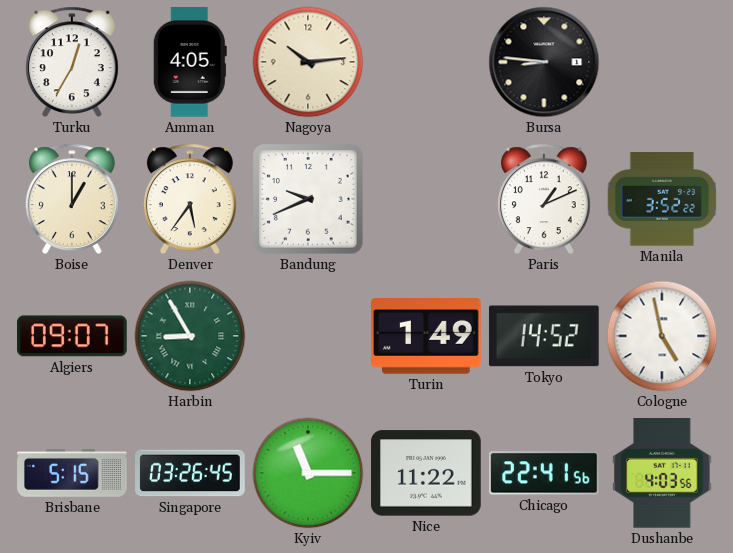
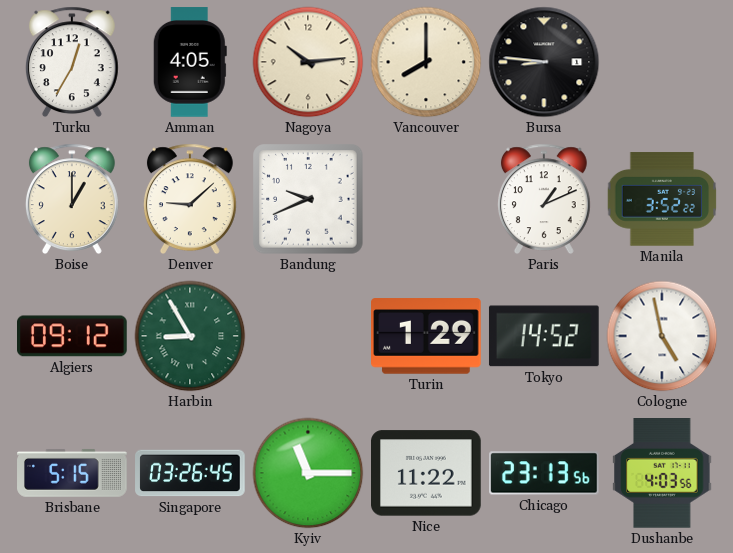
Vancouver: none -> 8:00
Denver: 5:36 -> 9:08
Algiers: 09:07 -> 09:12
Turin: 1:49 -> 1:29
Chicago: 22:41 -> 23:13
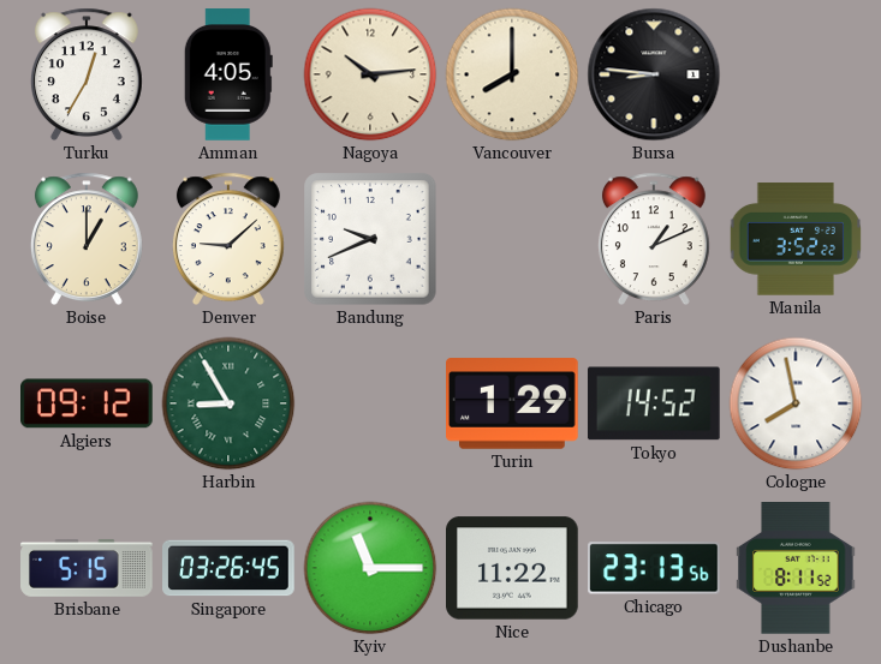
Cologne: 4:58 -> 7:58
Dushanbe: 4:03 -> 8:11
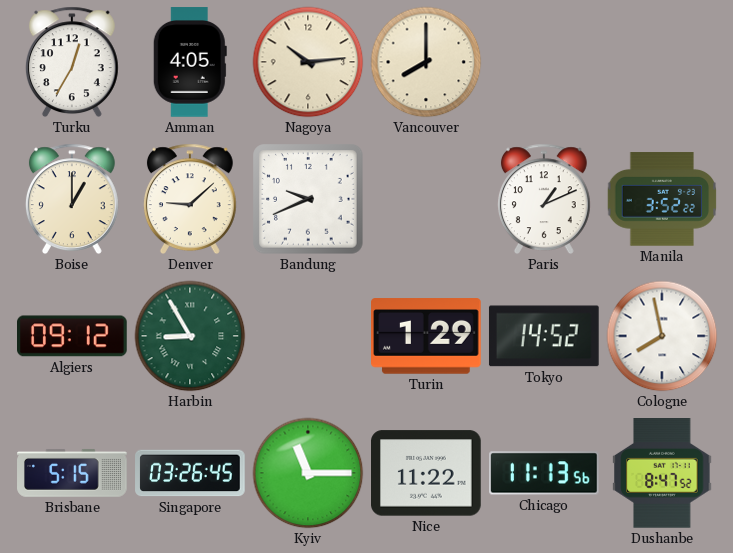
Bursa: 8:46 -> none
Chicago: 23:13 -> 11:13
Dushanbe: 8:11 -> 8:47
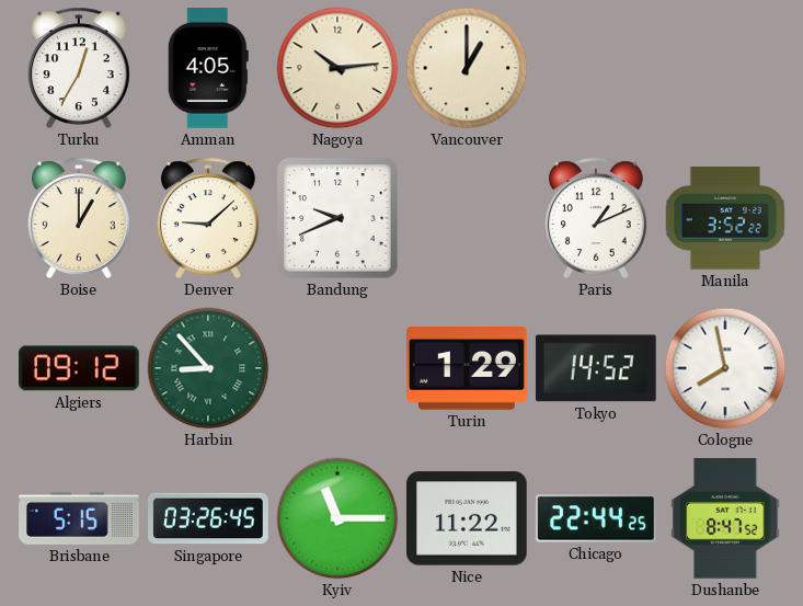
Vancouver: 8:00 -> 1:00
Harbin: 8:55 -> 8:53
Chicago: 11:13 -> 22:44
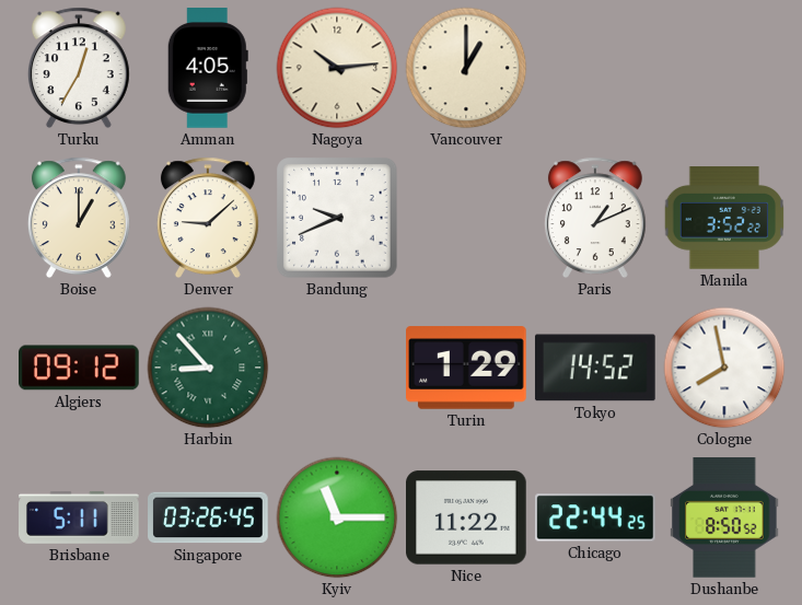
Brisbane: 5:15 -> 5:11
Dushanbe: 8:47 -> 8:50
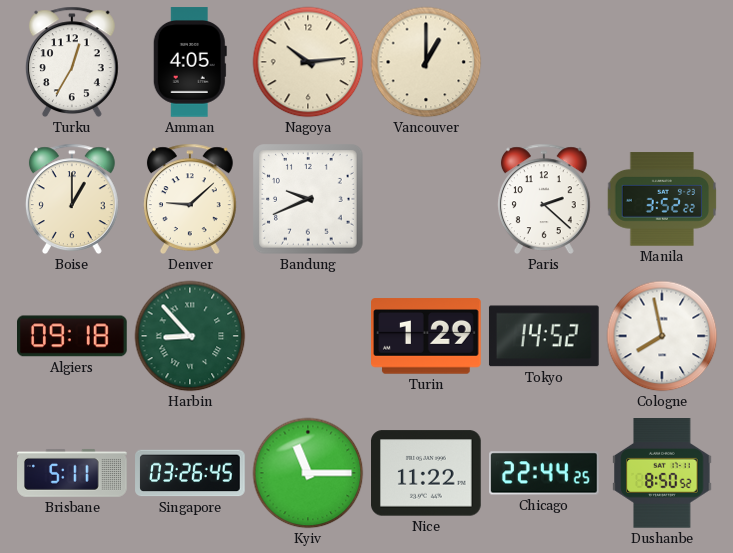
Paris: 1:11 -> 2:22
Algiers: 09:12 -> 09:18
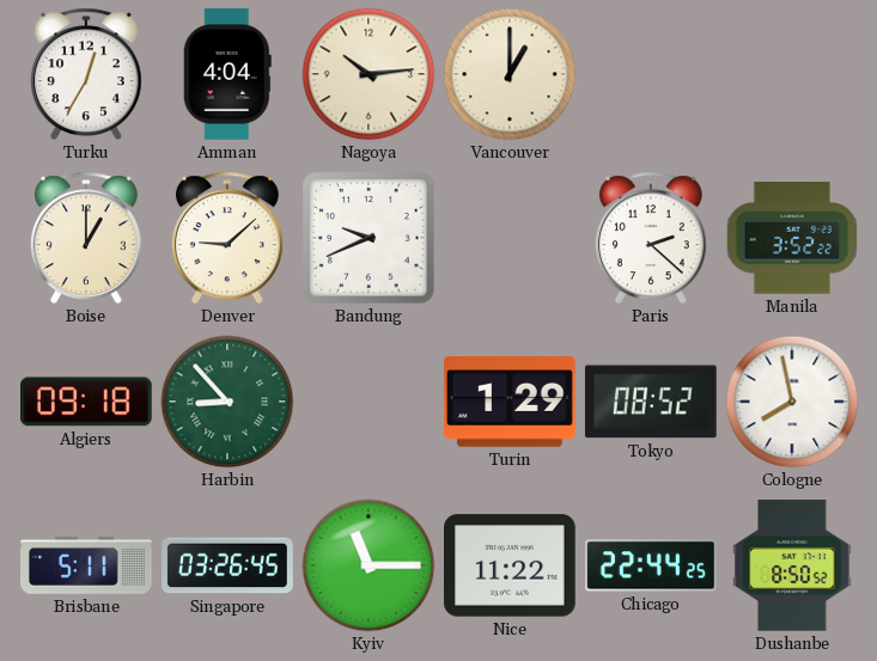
Amman: 4:05 -> 4:04
Tokyo: 14:52 -> 08:52
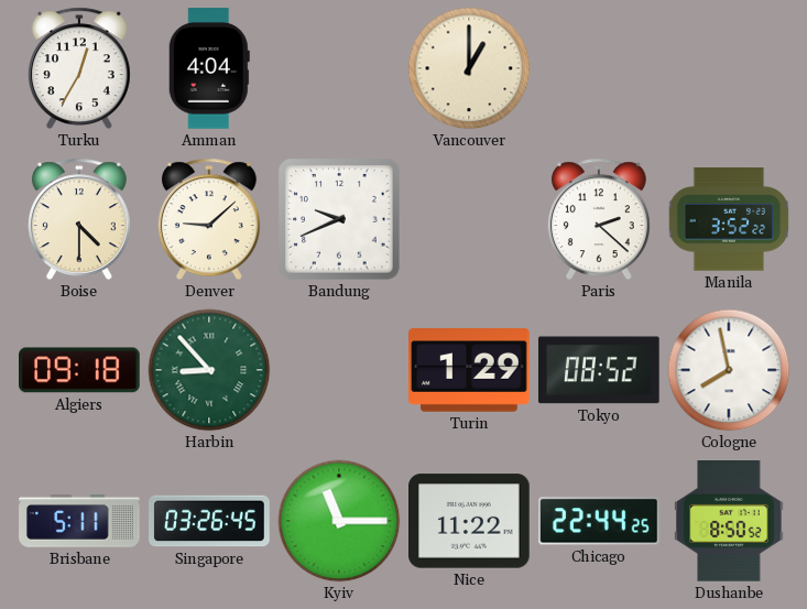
Nagoya: 10:14 -> none
Boise: 1:00 -> 4:30
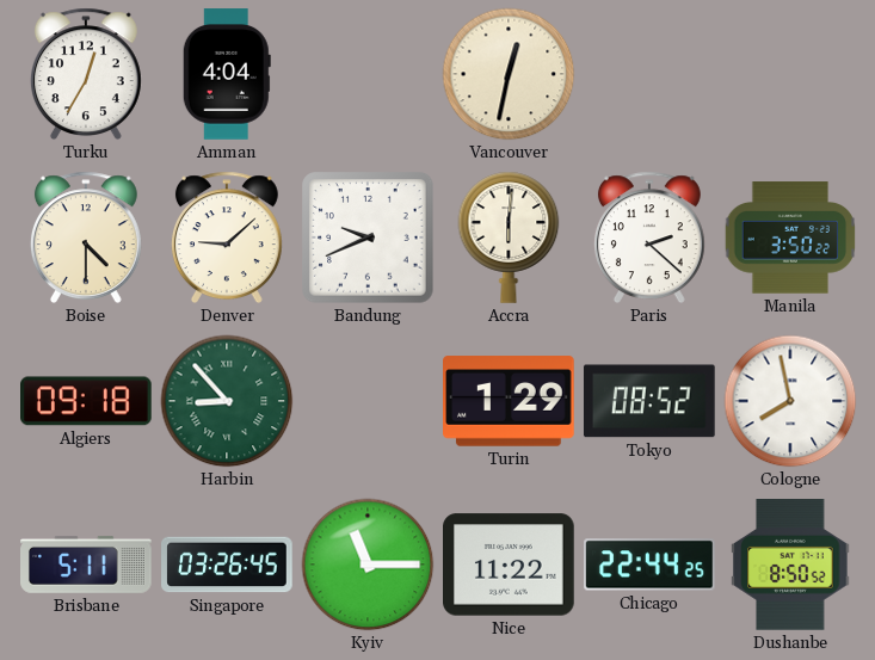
Vancouver: 1:00 -> 12:32
Accra: none -> 6:01
Manila: 3:52 -> 3:50
